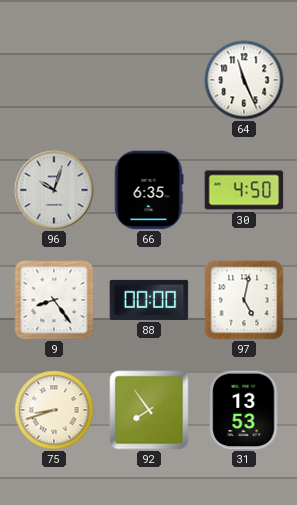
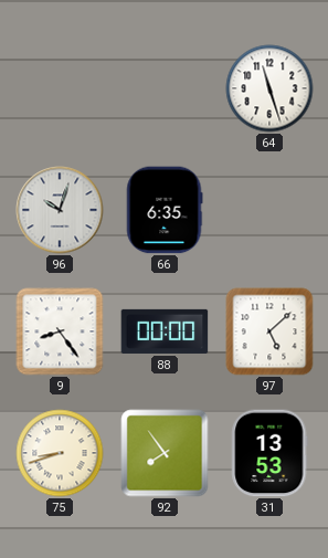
64: 11:26 -> 11:27
30: 4:50 -> none
97: 5:02 -> 5:08
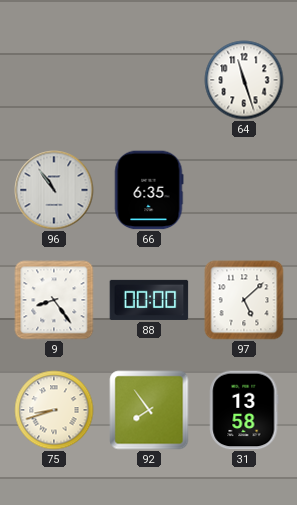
96: 10:03 -> 10:54
31: 13:53 -> 13:58
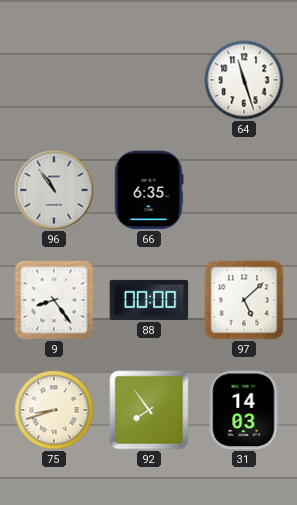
31: 13:58 -> 14:03
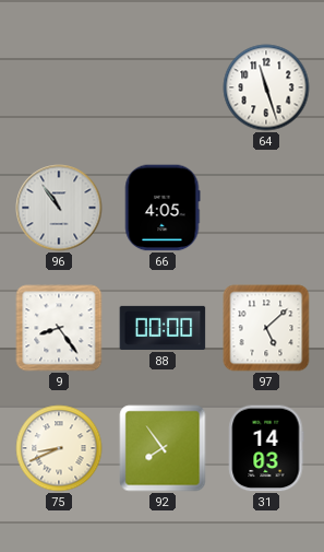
66: 6:35 -> 4:05
75: 8:42 -> 8:41
